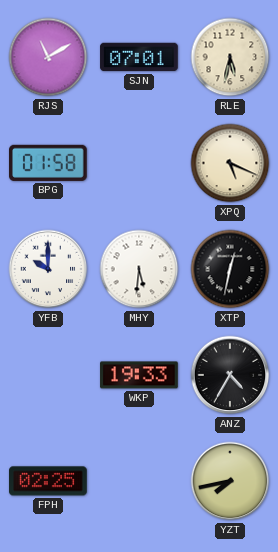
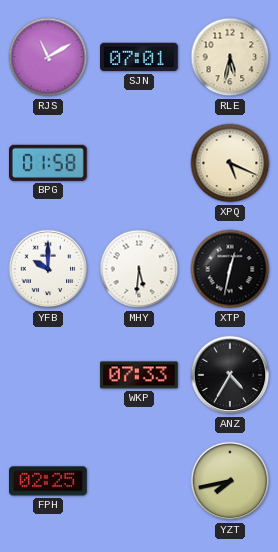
WKP: 19:33 -> 07:33
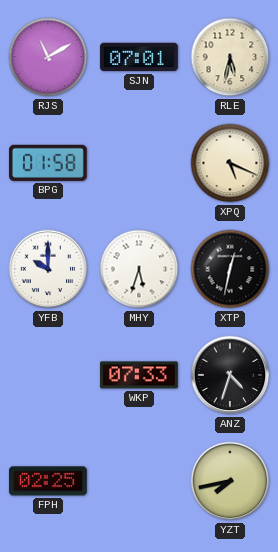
MHY: 5:31 -> 5:33
ANZ: 4:35 -> 4:33
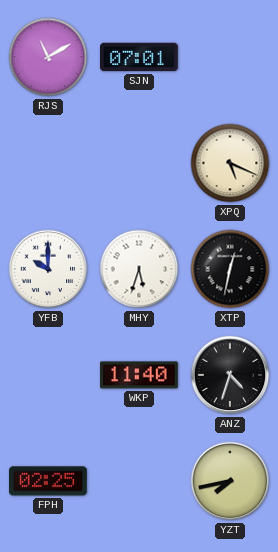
RLE: 5:32 -> none
BPG: 01:58 -> none
WKP: 07:33 -> 11:40
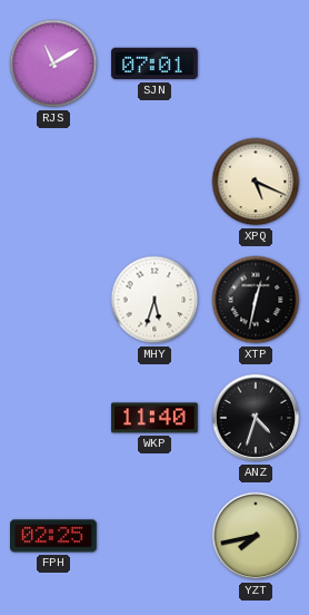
YFB: 10:00 -> none
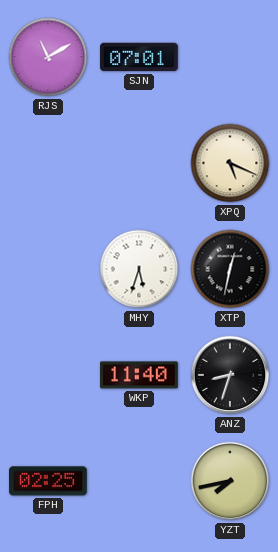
ANZ: 4:33 -> 8:33
